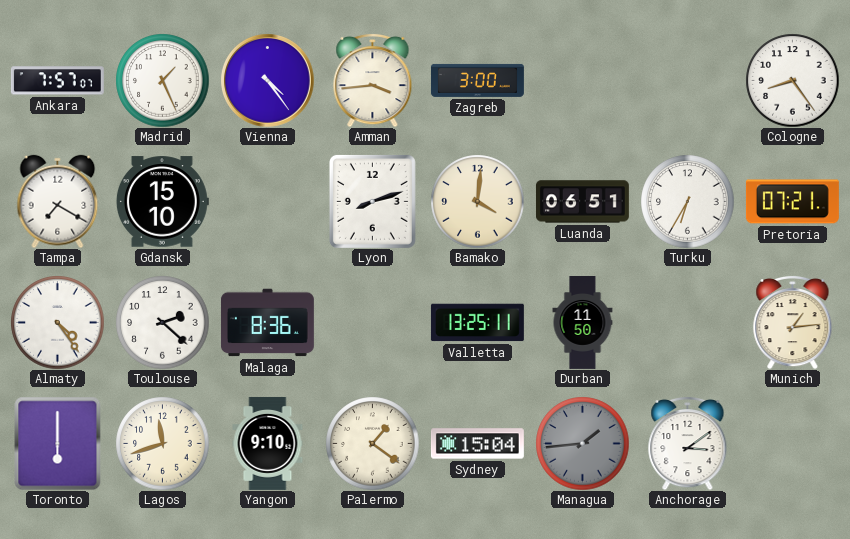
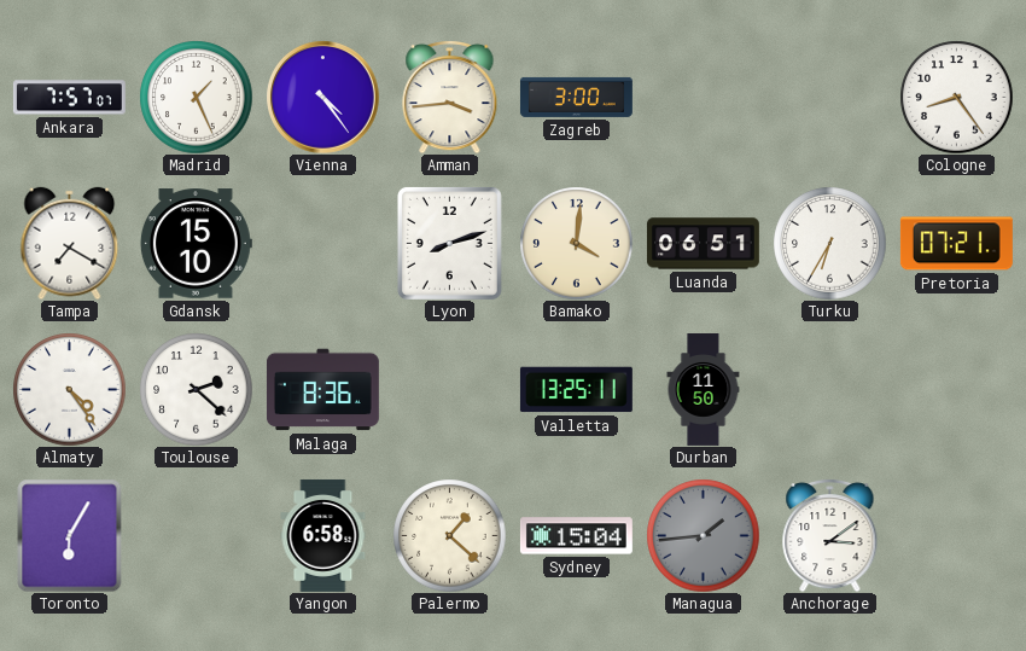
Munich: 1:14 -> none
Toronto: 6:00 -> 6:05
Lagos: 11:42 -> none
Yangon: 9:10 -> 6:58
Palermo: 1:21 -> 1:22
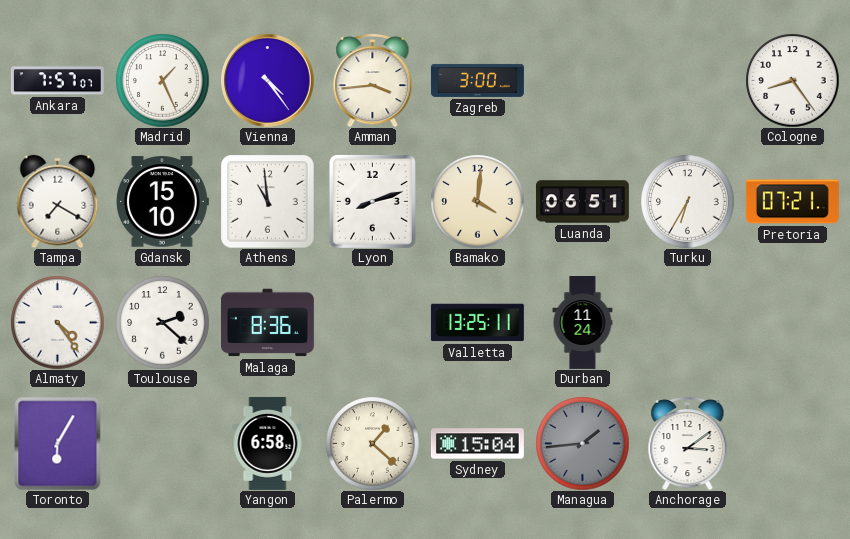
Athens: none -> 10:59
Durban: 11:50 -> 11:24
